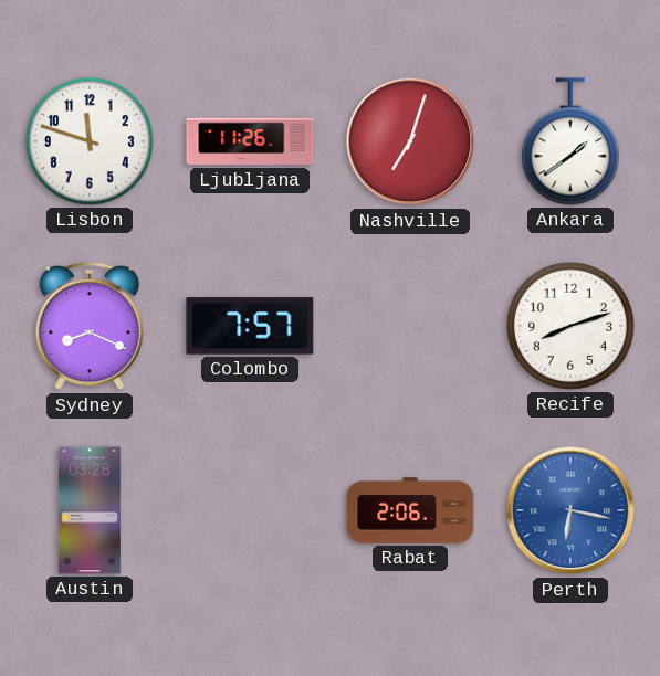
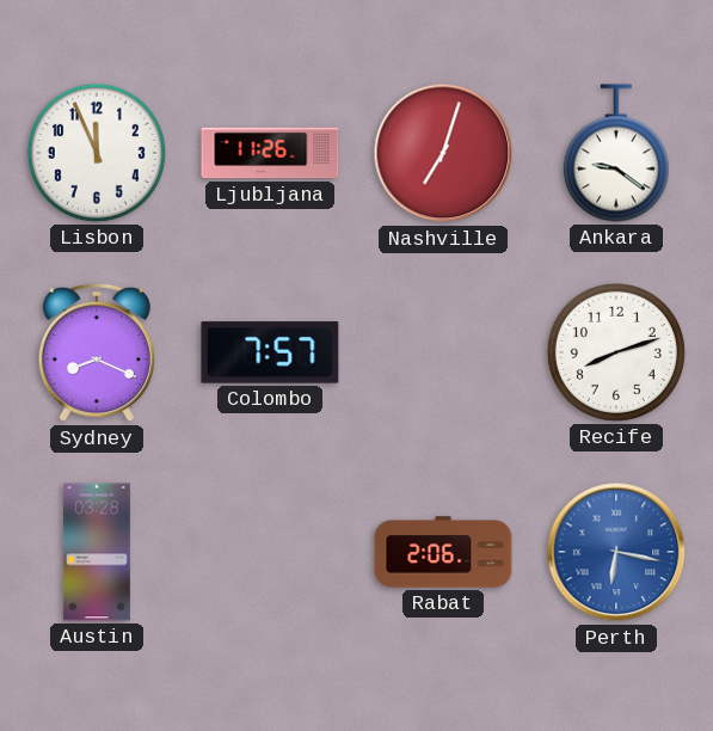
Lisbon: 11:48 -> 11:56
Ankara: 1:39 -> 9:21
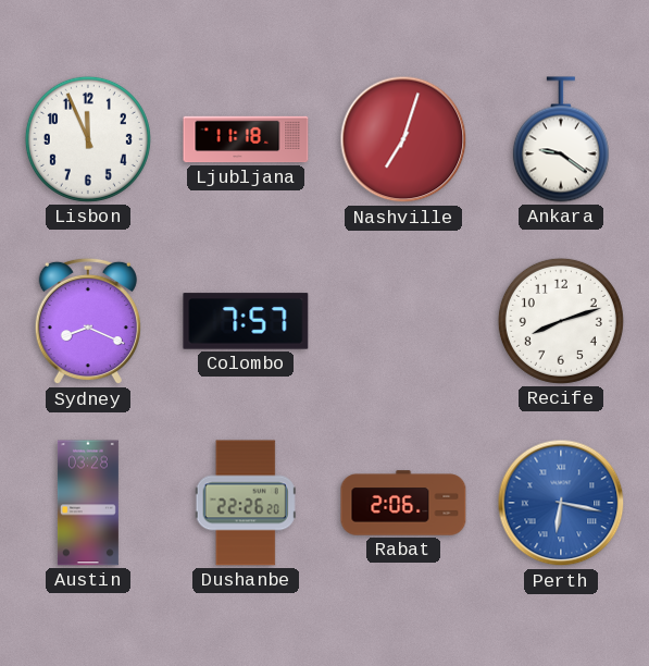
Ljubljana: 11:26 -> 11:18
Dushanbe: none -> 22:26
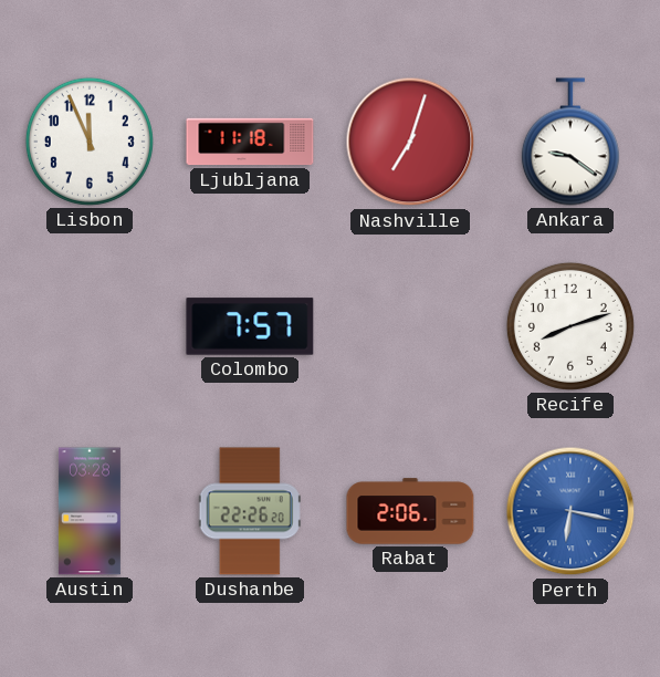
Sydney: 8:19 -> none
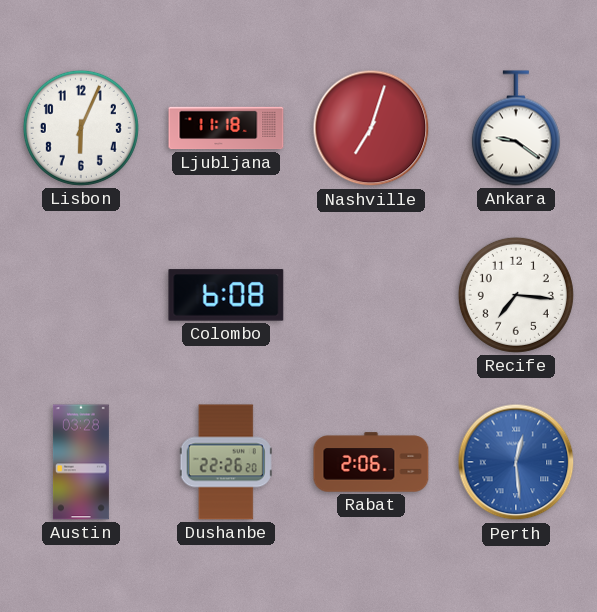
Lisbon: 11:56 -> 6:04
Colombo: 7:57 -> 6:08
Recife: 8:12 -> 7:16
Perth: 6:17 -> 12:29
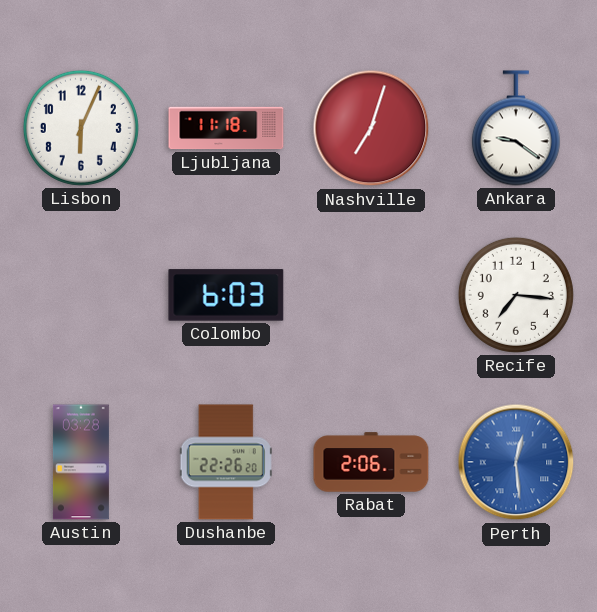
Colombo: 6:08 -> 6:03
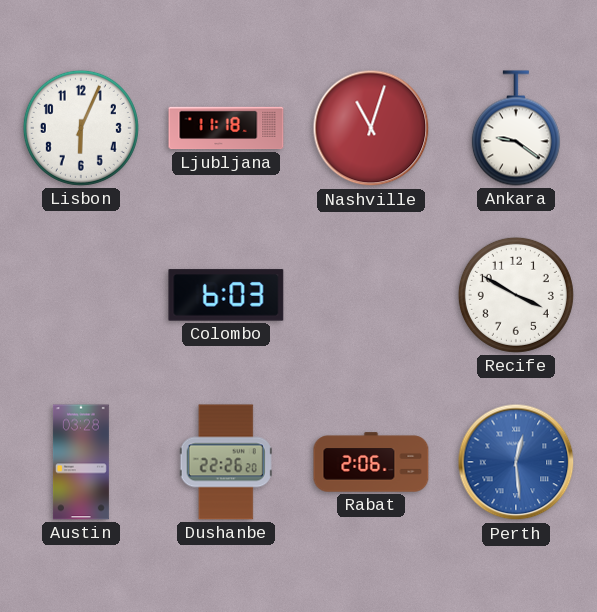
Nashville: 7:03 -> 11:03
Recife: 7:16 -> 3:50
